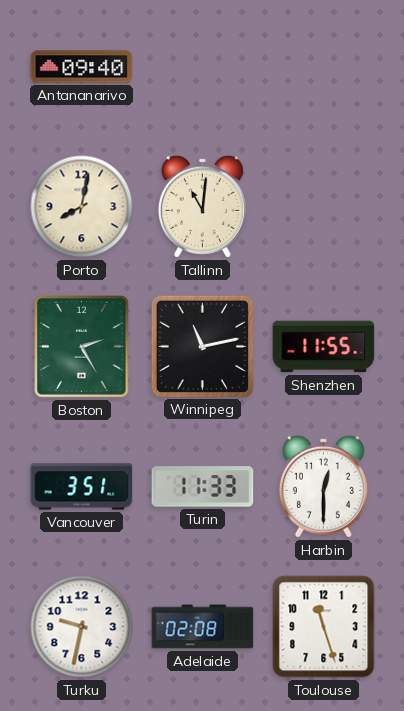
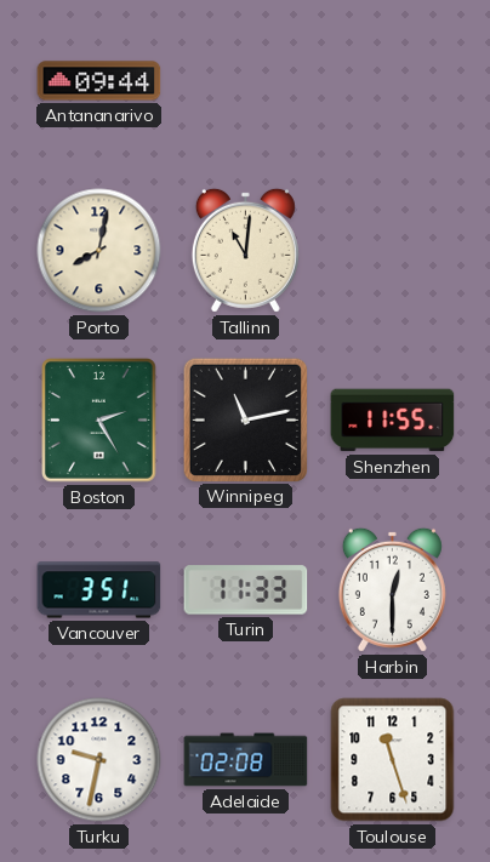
Antananarivo: 09:40 -> 09:44
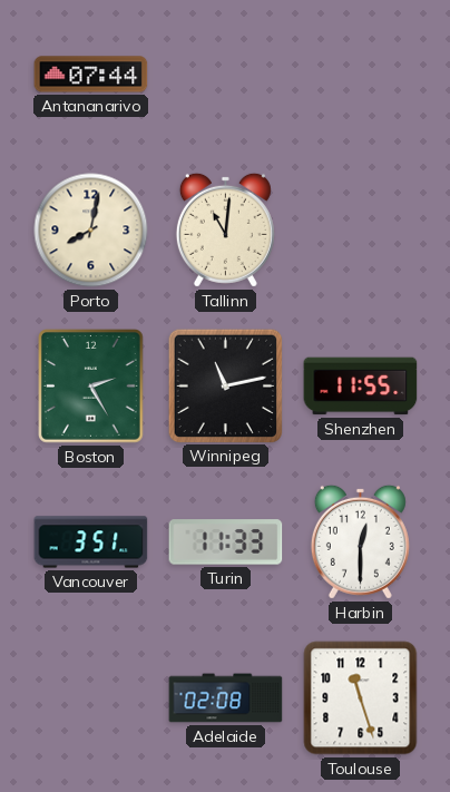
Antananarivo: 09:44 -> 07:44
Turku: 9:32 -> none
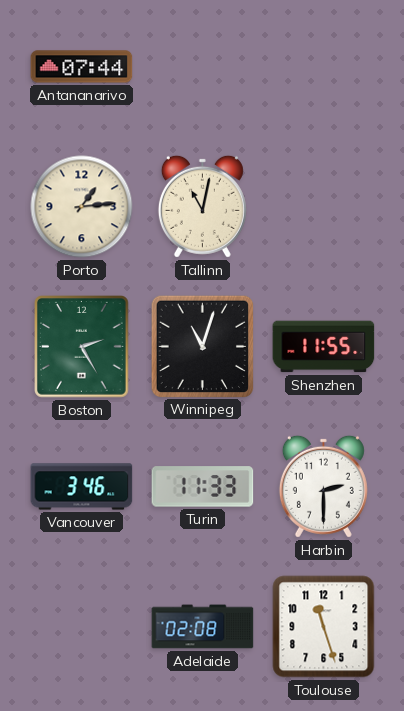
Porto: 8:02 -> 1:14
Tallinn: 11:01 -> 11:02
Winnipeg: 11:13 -> 11:03
Vancouver: 3:51 -> 3:46
Harbin: 12:30 -> 2:30
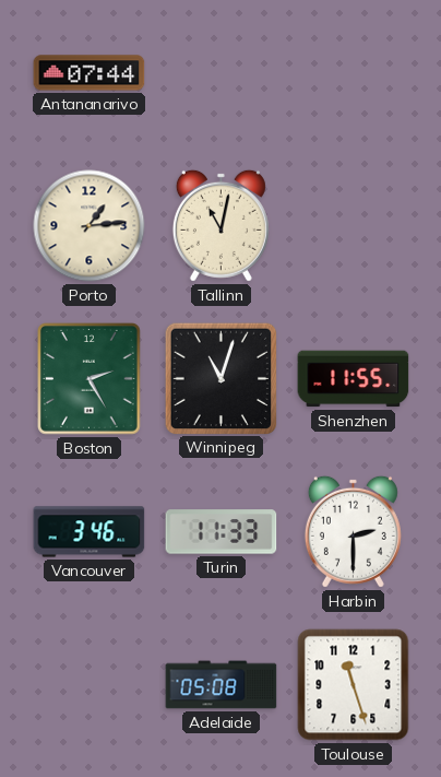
Adelaide: 02:08 -> 05:08
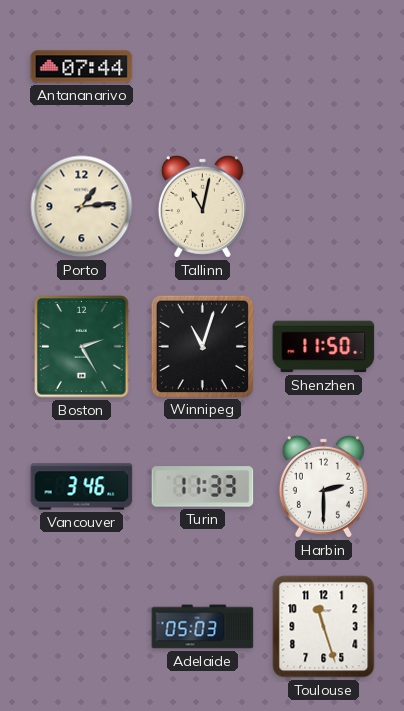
Shenzhen: 11:55 -> 11:50
Adelaide: 05:08 -> 05:03
